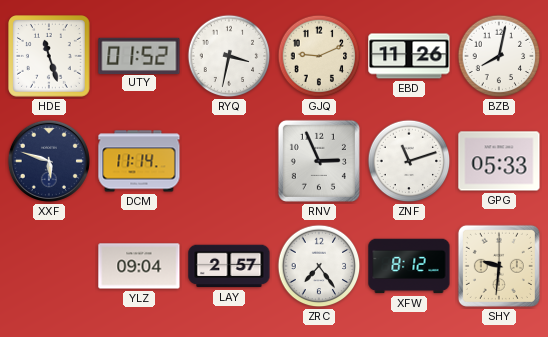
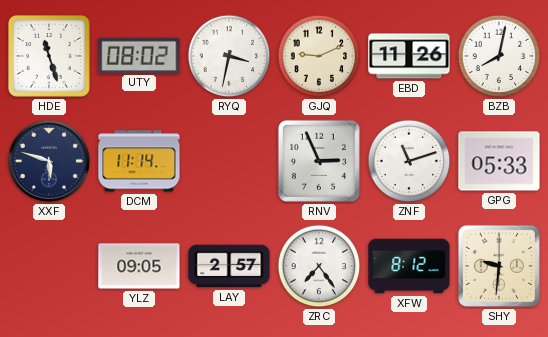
UTY: 01:52 -> 08:02
YLZ: 09:04 -> 09:05
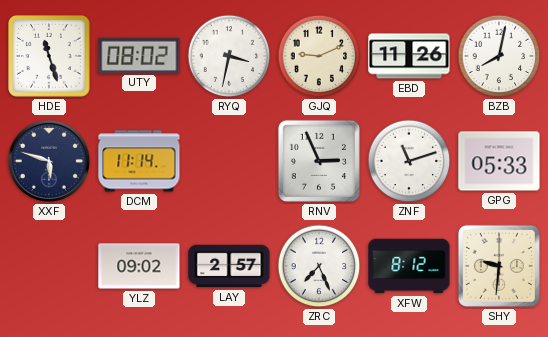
YLZ: 09:05 -> 09:02
ZRC: 7:24 -> 7:26
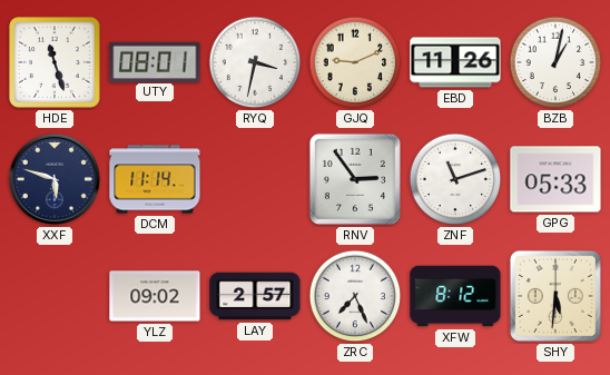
UTY: 08:02 -> 08:01
BZB: 8:02 -> 1:02
RNV: 2:56 -> 2:54
SHY: 9:31 -> 5:31
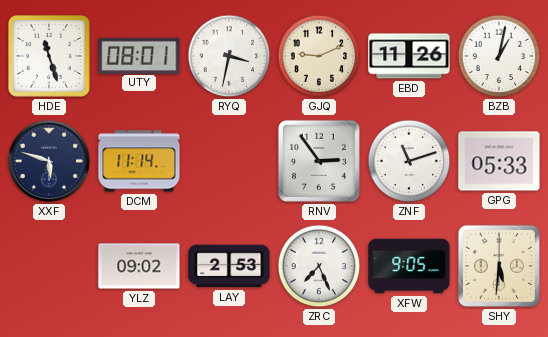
LAY: 2:57 -> 2:53
XFW: 8:12 -> 9:05
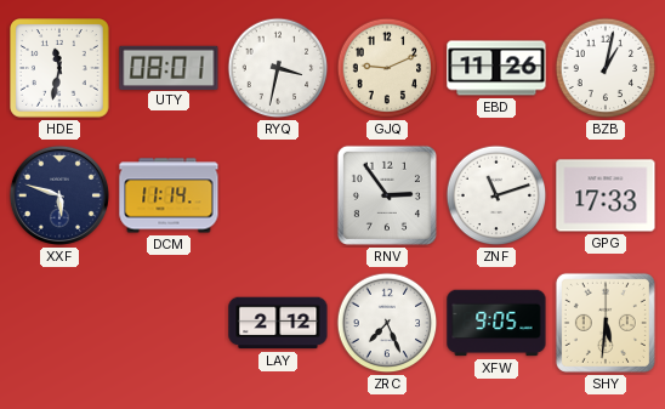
HDE: 11:27 -> 11:32
GPG: 05:33 -> 17:33
YLZ: 09:02 -> none
LAY: 2:53 -> 2:12
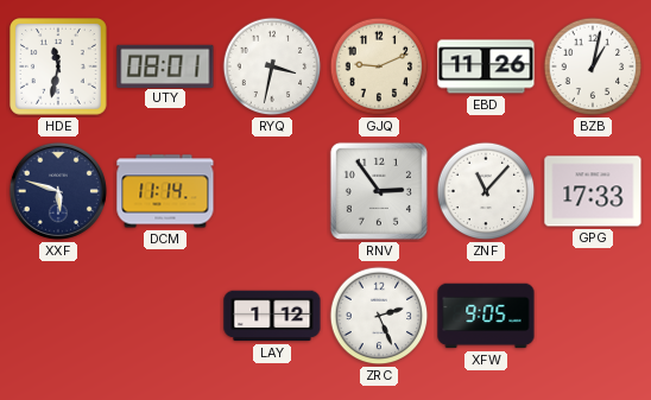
ZNF: 11:12 -> 11:07
LAY: 2:12 -> 1:12
ZRC: 7:26 -> 2:26
SHY: 5:31 -> none
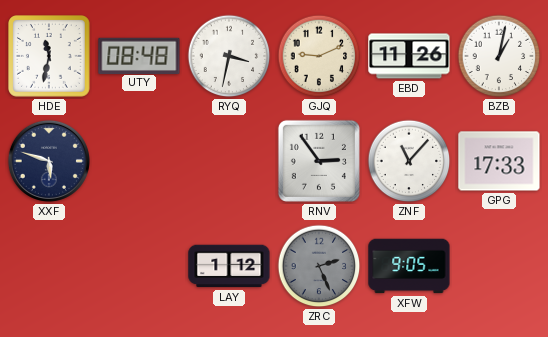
UTY: 08:01 -> 08:48
DCM: 11:14 -> none
ZRC dial: white -> grey
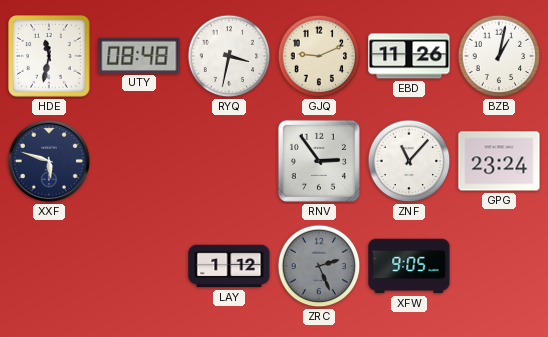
GPG: 17:33 -> 23:24
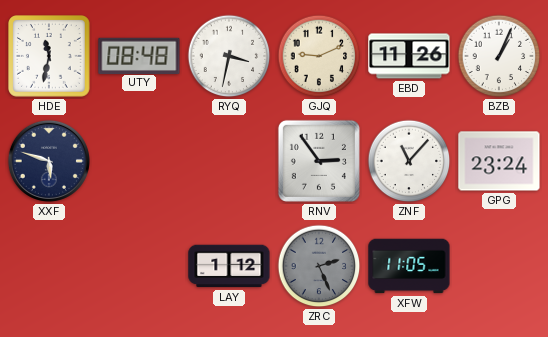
BZB: 1:02 -> 1:04
XFW: 9:05 -> 11:05
